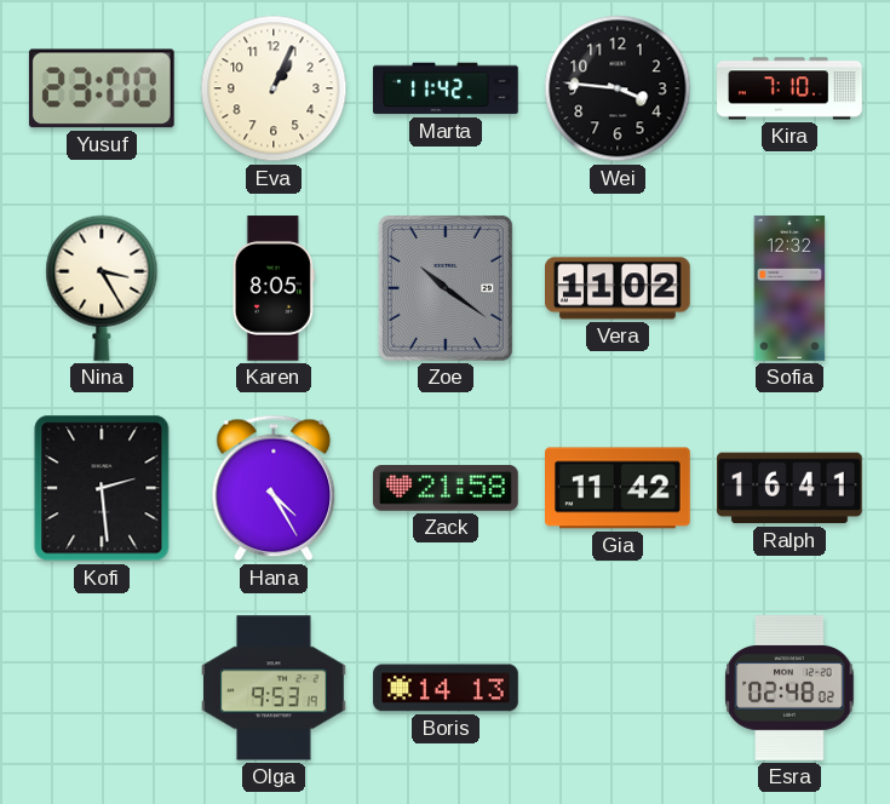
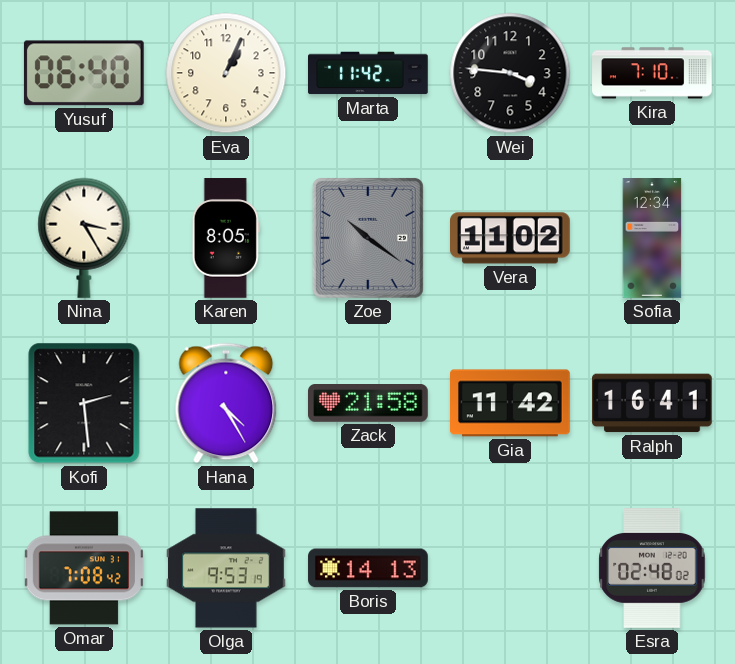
Yusuf: 23:00 -> 06:40
Sofia: 12:32 -> 12:34
Omar: none -> 7:08
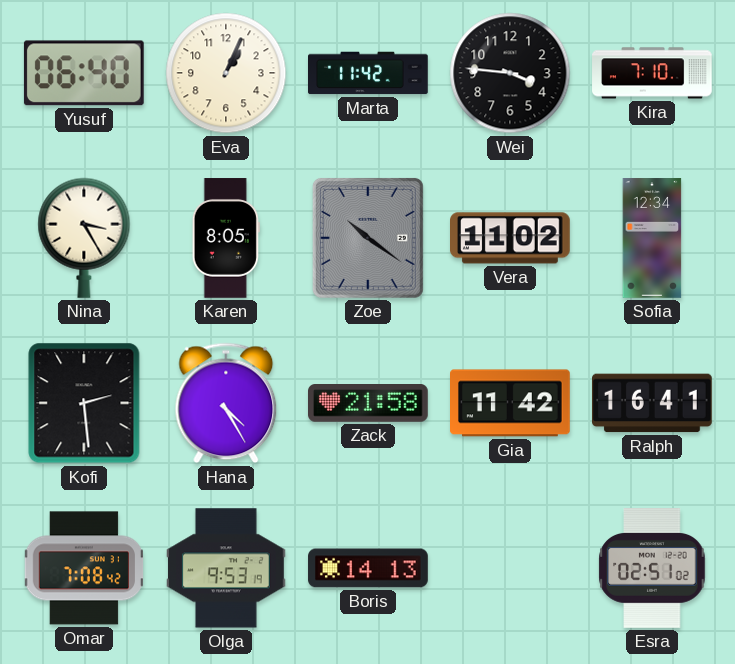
Esra: 02:48 -> 02:51
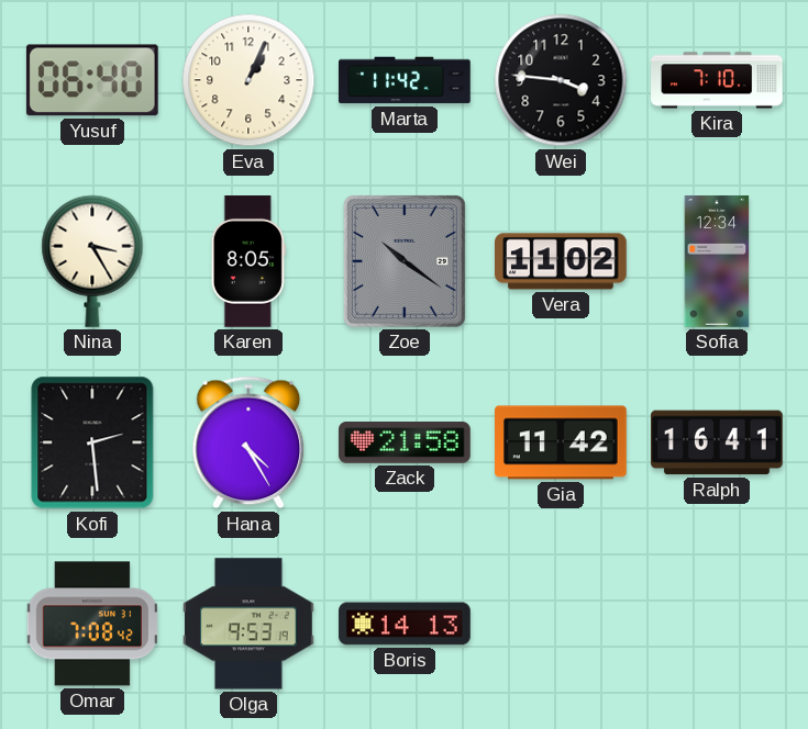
Esra: 02:51 -> none
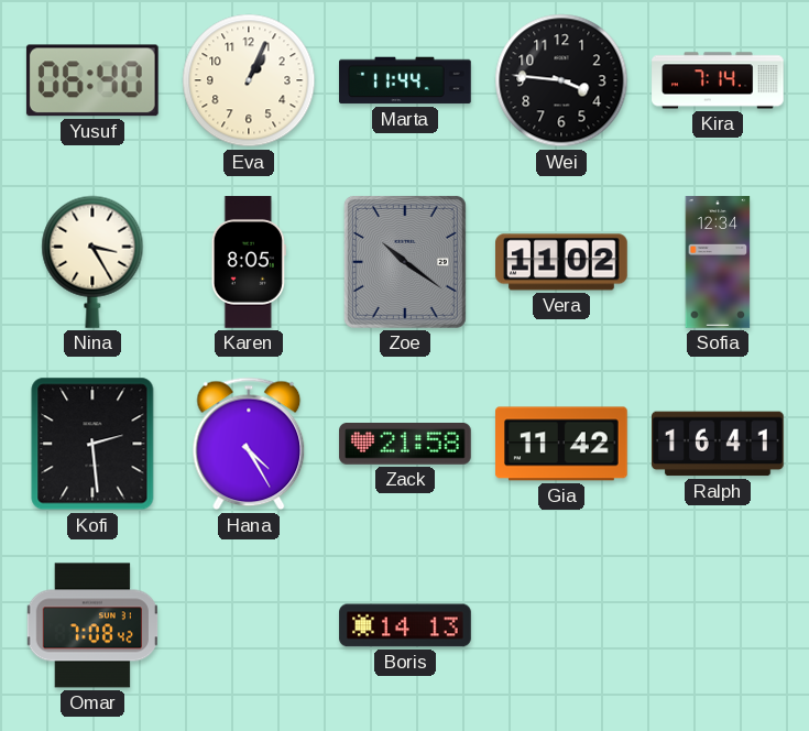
Marta: 11:42 -> 11:44
Kira: 7:10 -> 7:14
Olga: 9:53 -> none
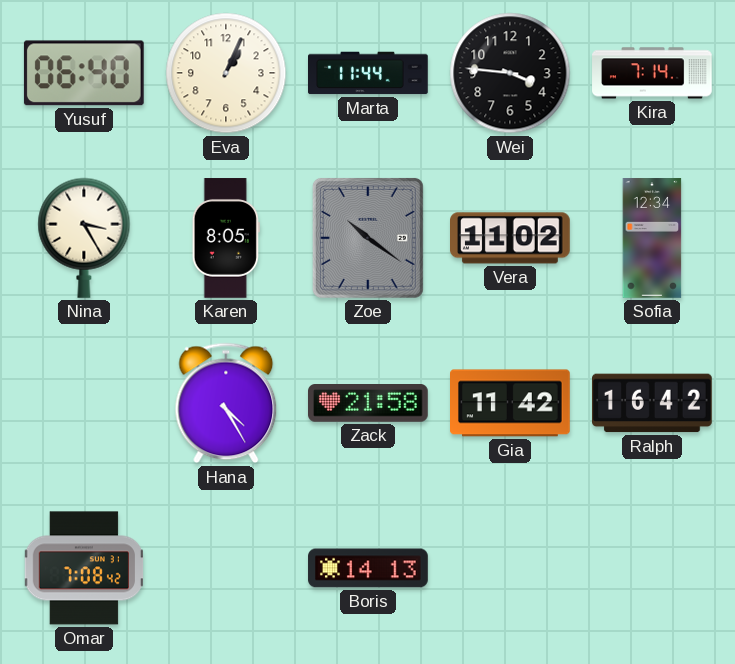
Kofi: 2:29 -> none
Ralph: 16:41 -> 16:42
